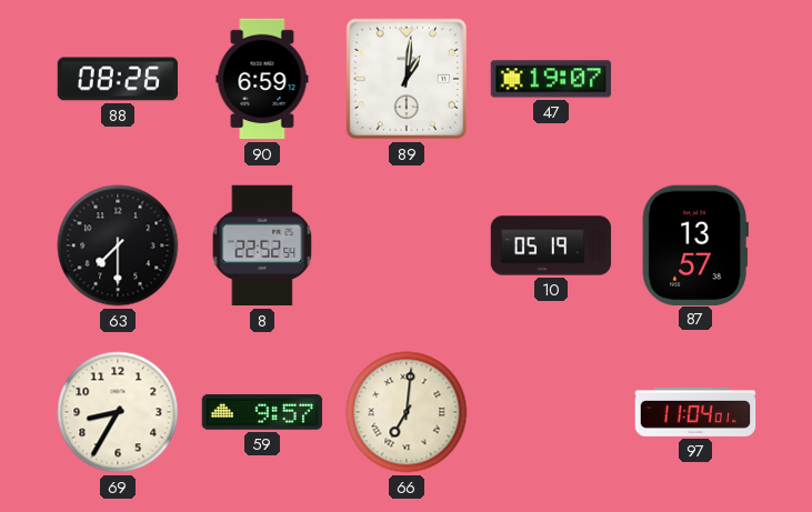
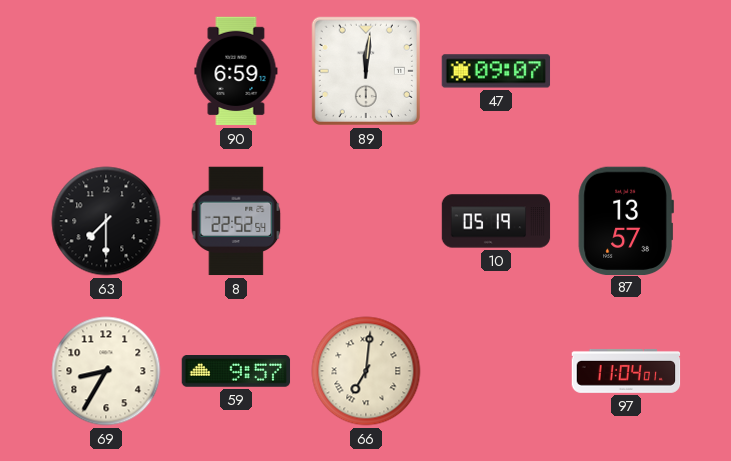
88: 08:26 -> none
89: 1:01 -> 12:01
47: 19:07 -> 09:07
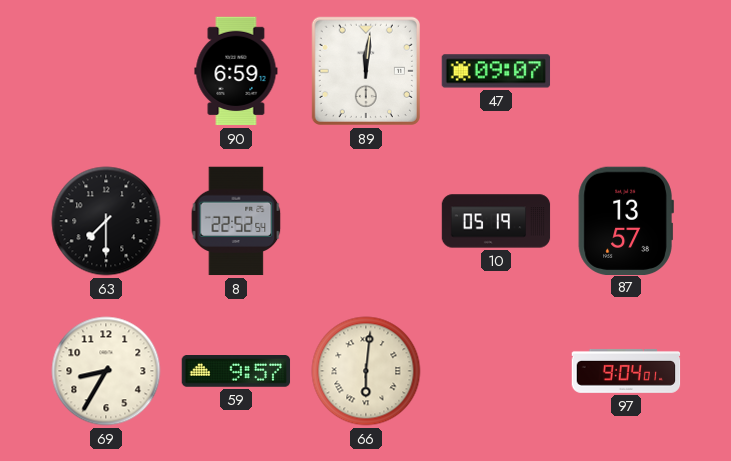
66: 7:01 -> 6:01
97: 11:04 -> 9:04
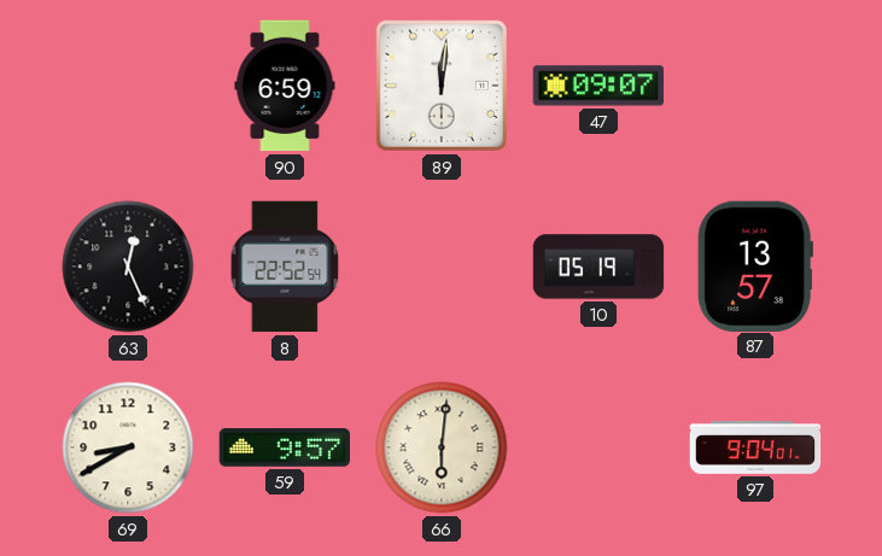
63: 7:30 -> 12:26
69: 8:35 -> 8:40
